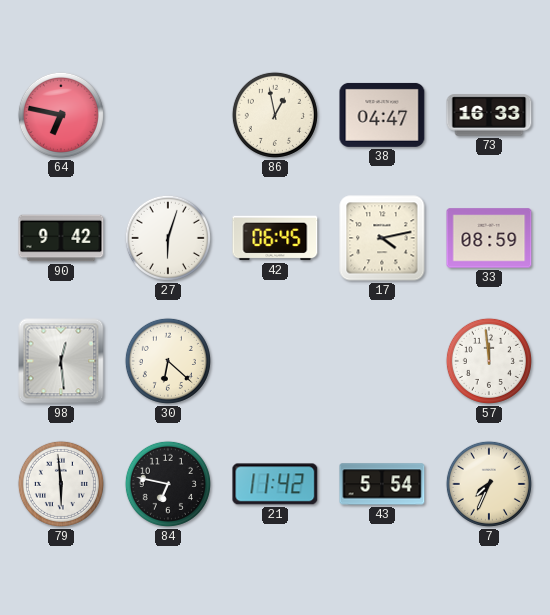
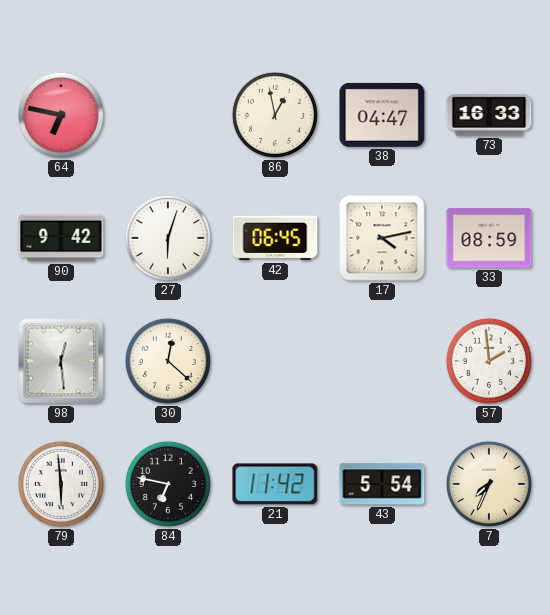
30: 6:22 -> 12:22
57: 11:59 -> 1:59
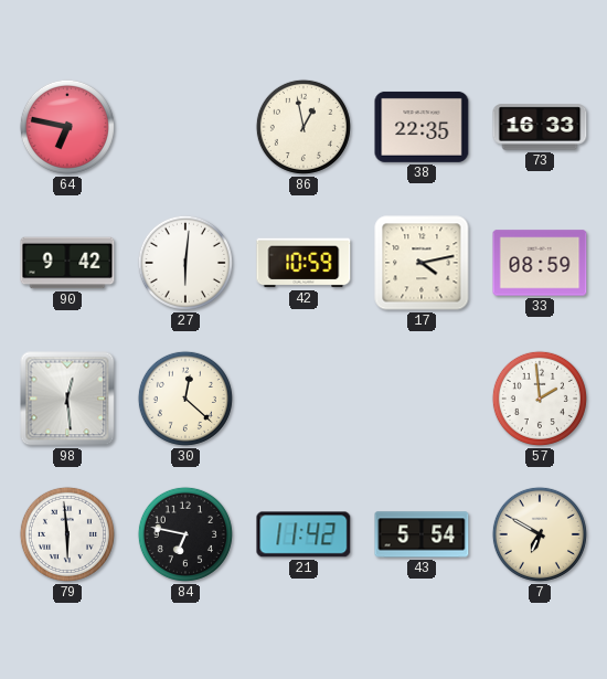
38: 04:47 -> 22:35
27: 6:03 -> 6:01
42: 06:45 -> 10:59
7: 7:34 -> 6:50
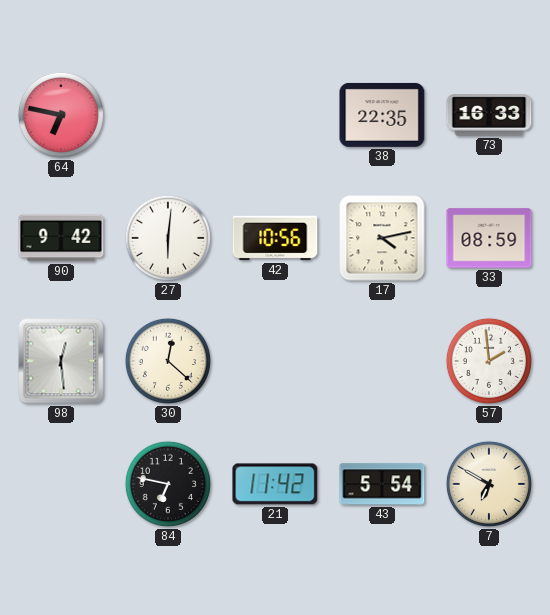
86: 12:58 -> none
42: 10:59 -> 10:56
79: 5:59 -> none
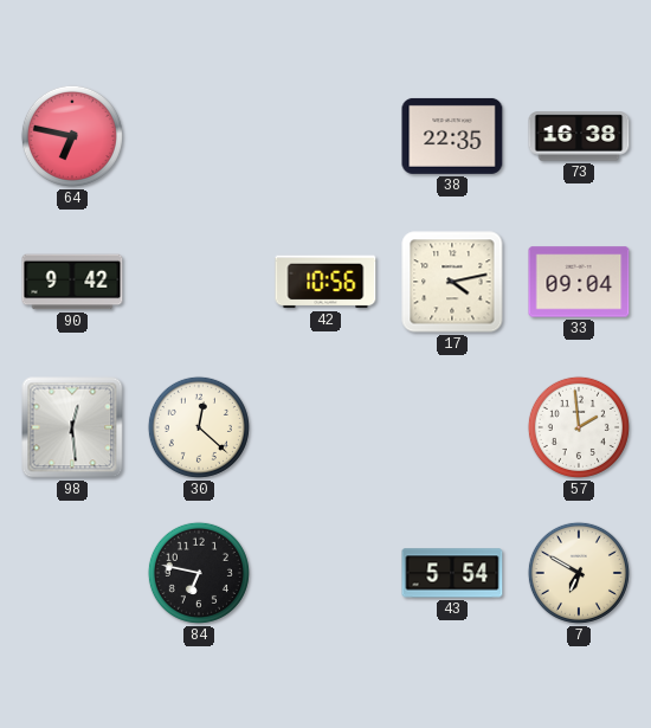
73: 16:33 -> 16:38
27: 6:01 -> none
33: 08:59 -> 09:04
21: 11:42 -> none
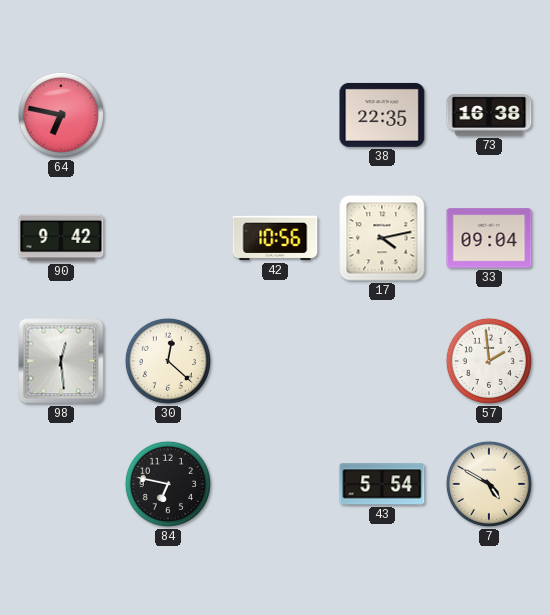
7: 6:50 -> 4:50
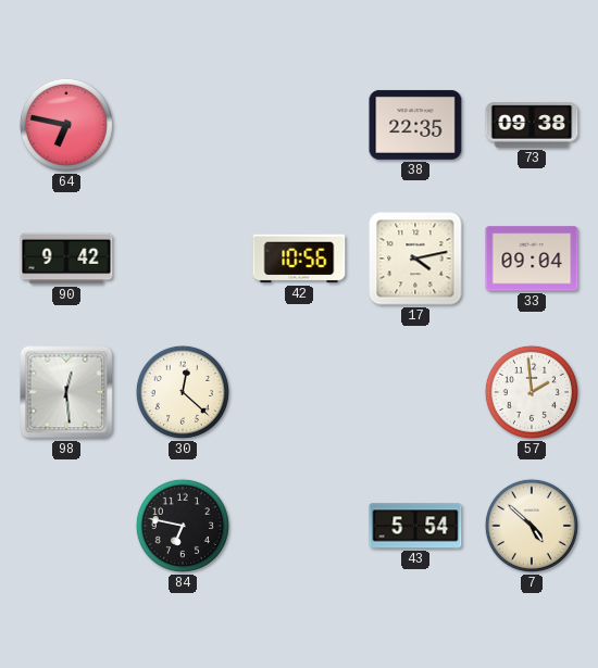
73: 16:38 -> 09:38
7: 4:50 -> 4:52
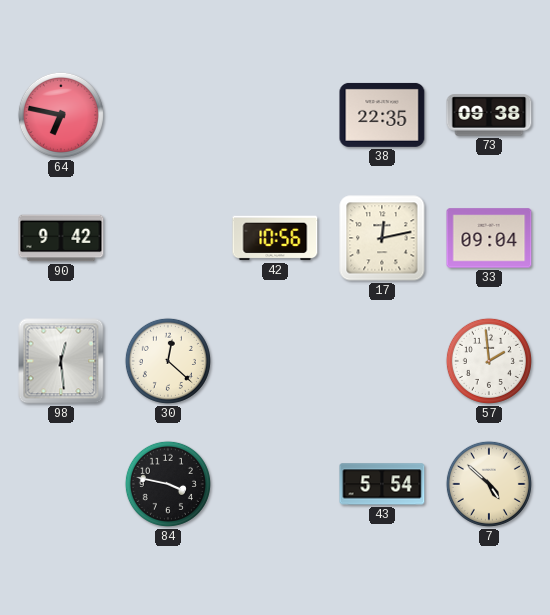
17: 4:13 -> 12:13
84: 6:47 -> 3:47
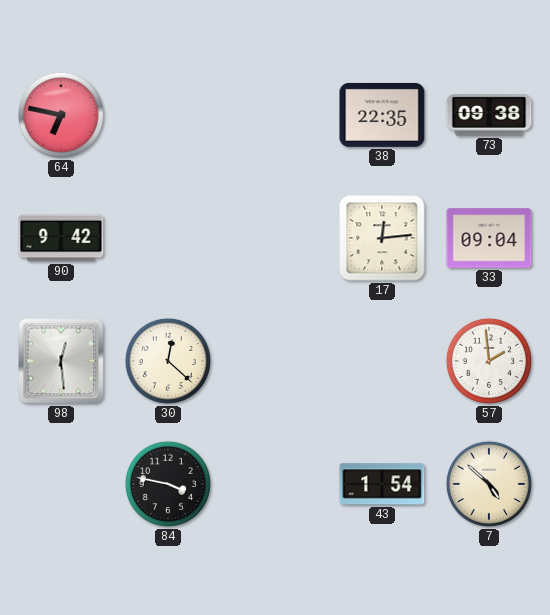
42: 10:56 -> none
17: 12:13 -> 12:14
43: 5:54 -> 1:54
